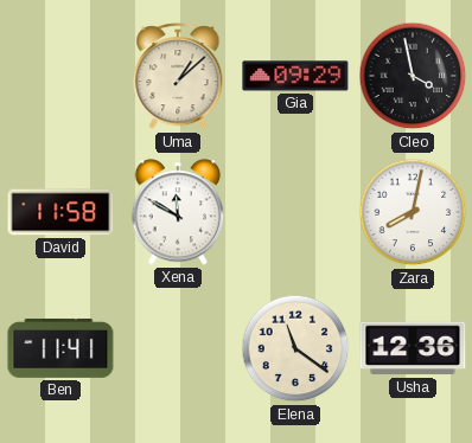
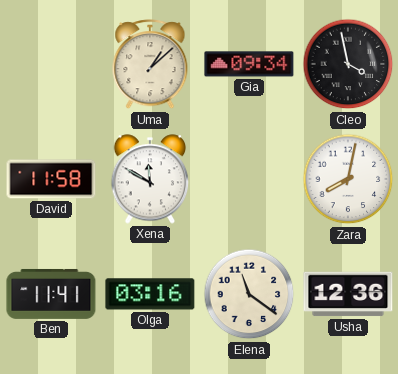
Gia: 09:29 -> 09:34
Olga: none -> 03:16
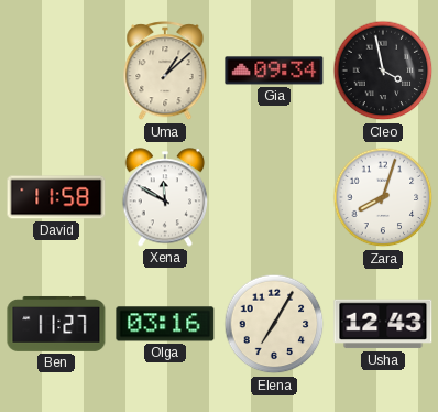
Zara: 8:02 -> 8:03
Ben: 11:41 -> 11:27
Elena: 11:21 -> 7:05
Usha: 12:36 -> 12:43
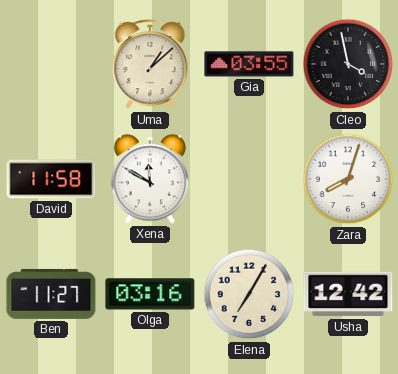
Gia: 09:34 -> 03:55
Usha: 12:43 -> 12:42
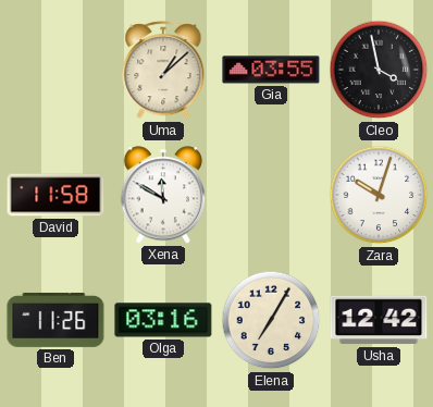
Zara: 8:03 -> 10:03
Ben: 11:27 -> 11:26
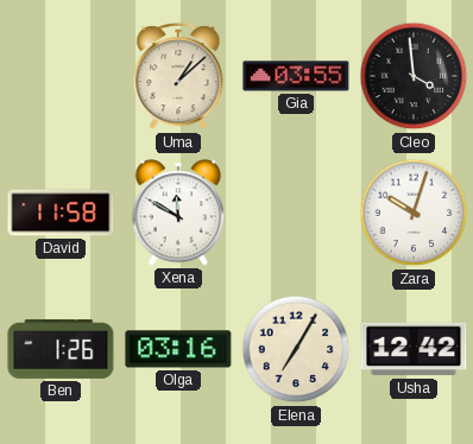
Cleo: 3:58 -> 3:59
Ben: 11:26 -> 1:26
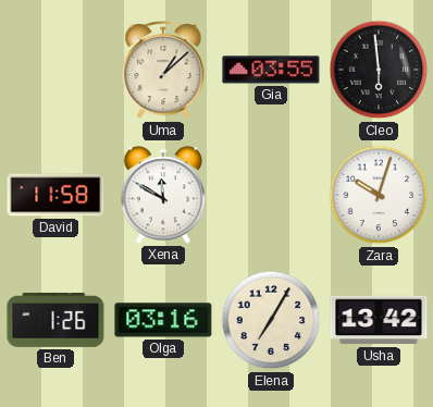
Cleo: 3:59 -> 5:59
Usha: 12:42 -> 13:42
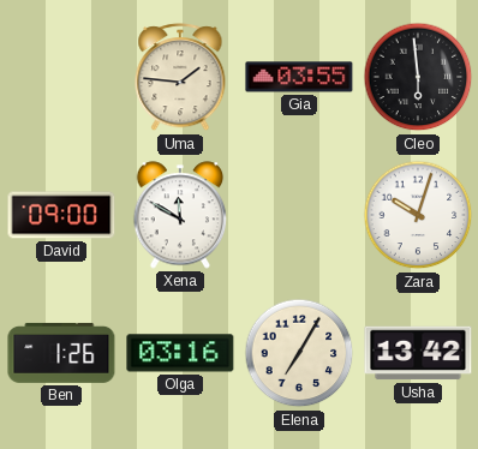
Uma: 1:08 -> 1:46
David: 11:58 -> 09:00
